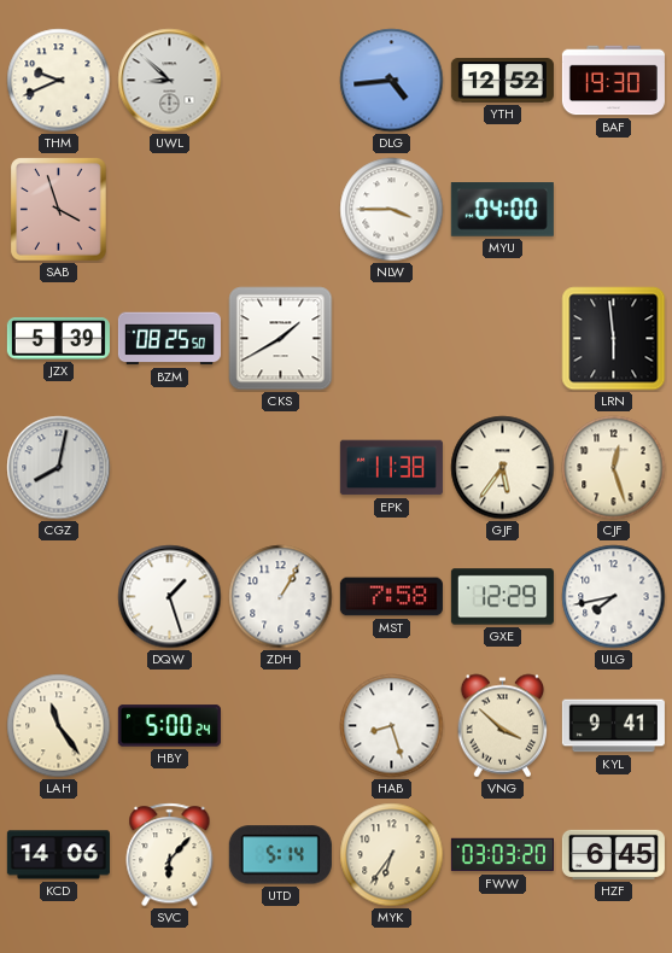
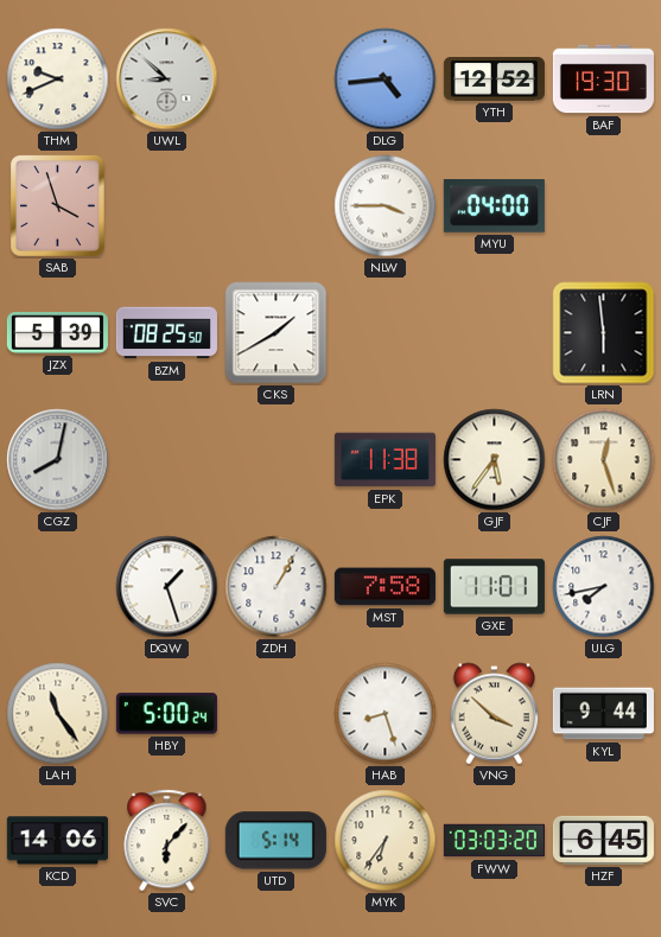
GXE: 12:29 -> 11:01
KYL: 9:41 -> 9:44
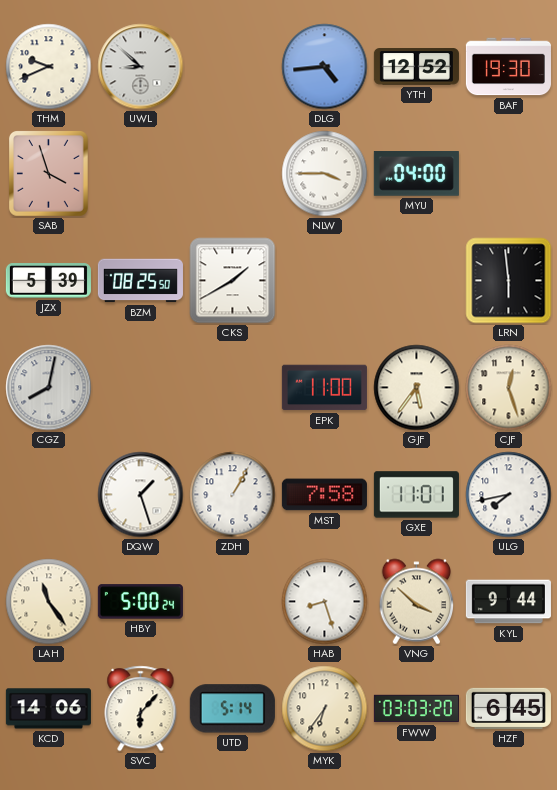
EPK: 11:38 -> 11:00
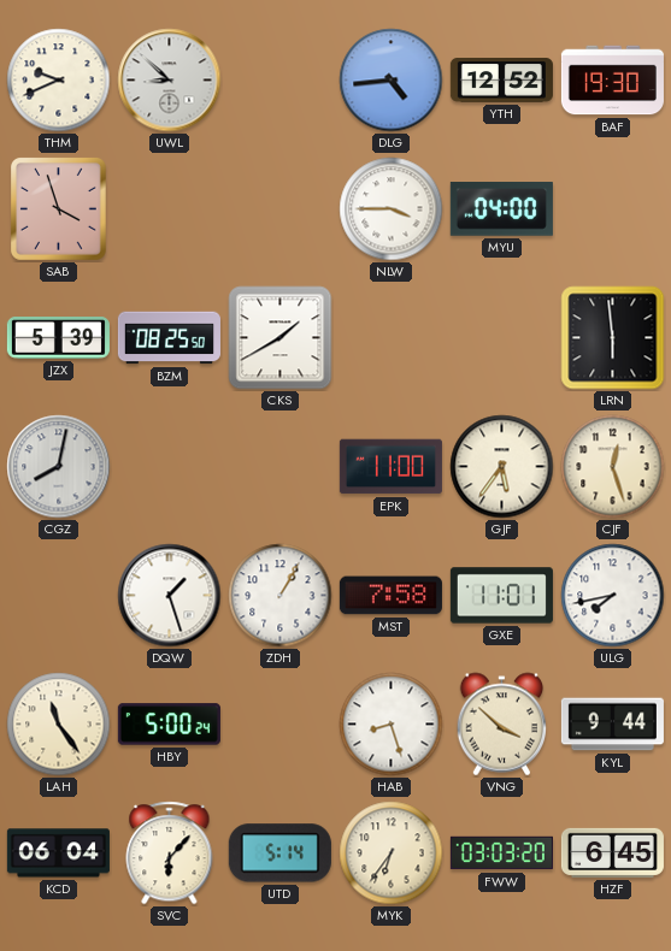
KCD: 14:06 -> 06:04
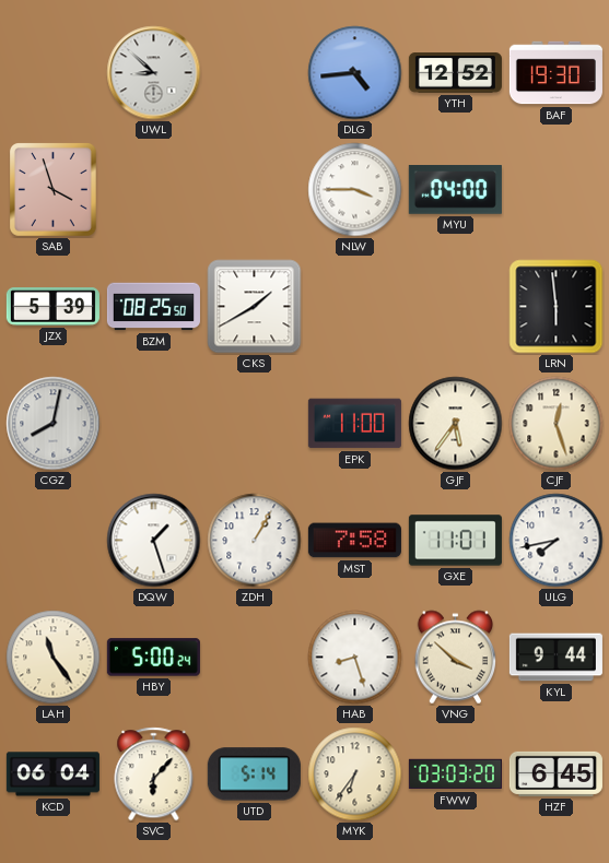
THM: 9:41 -> none
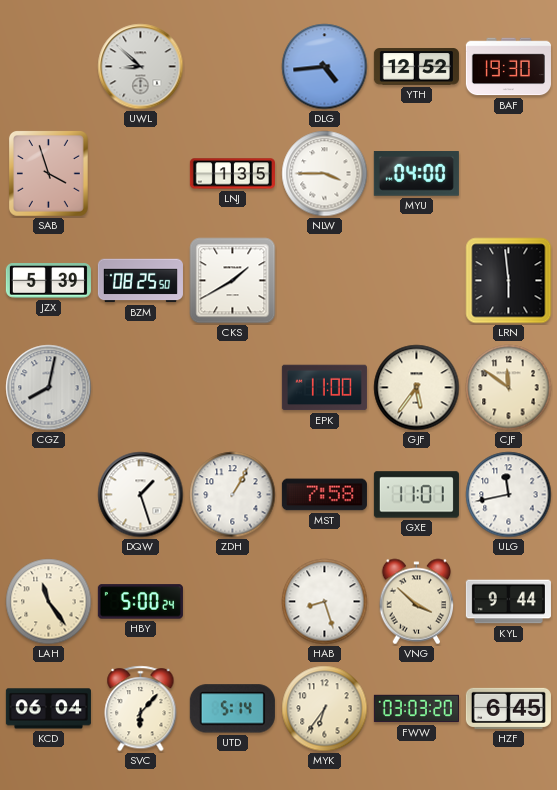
LNJ: none -> 1:35
CJF: 12:27 -> 11:51
ULG: 7:43 -> 11:43
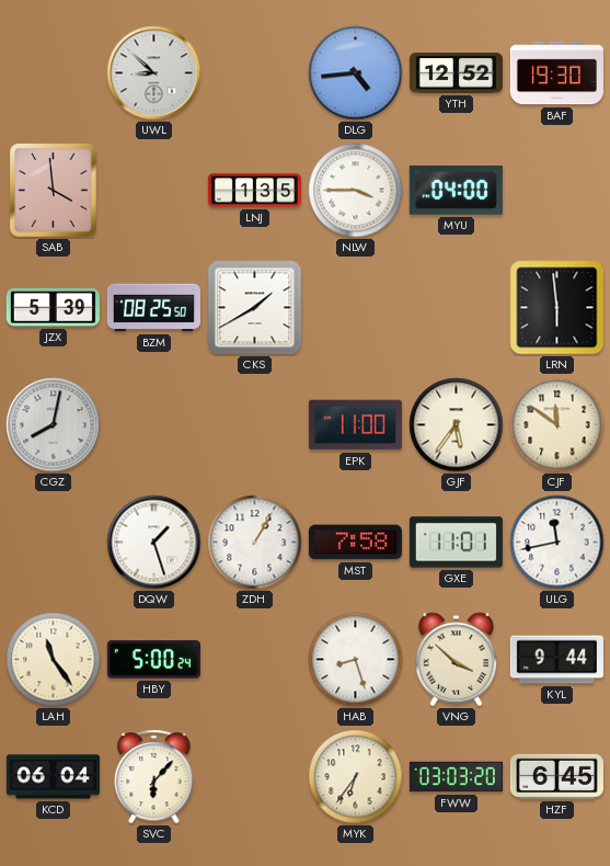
SAB: 3:57 -> 3:59
UTD: 5:14 -> none
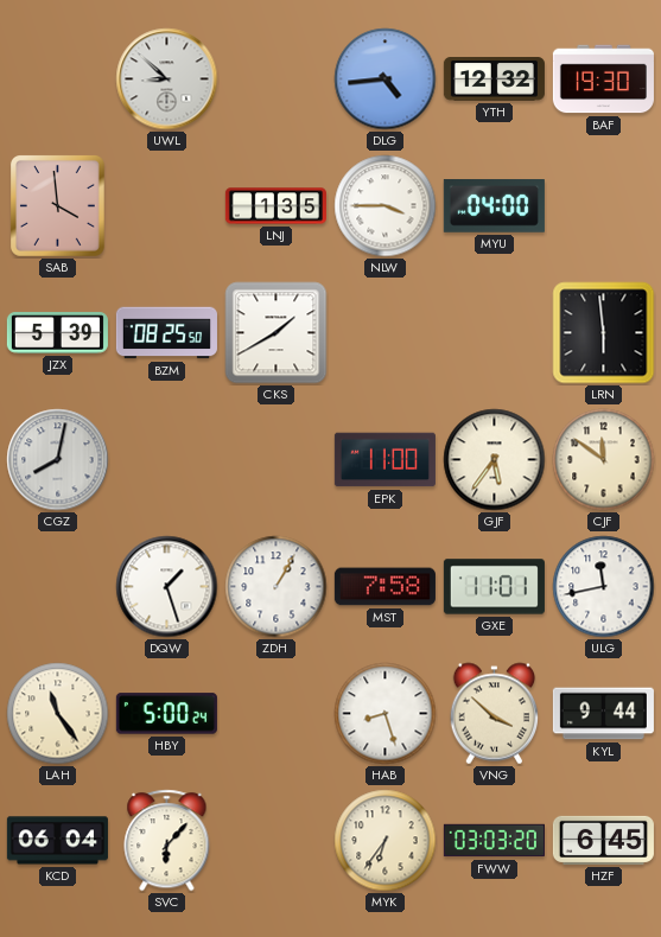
YTH: 12:52 -> 12:32
